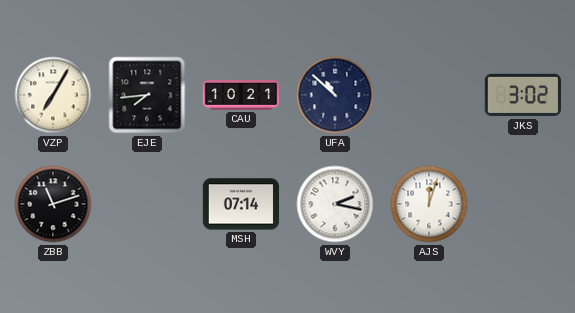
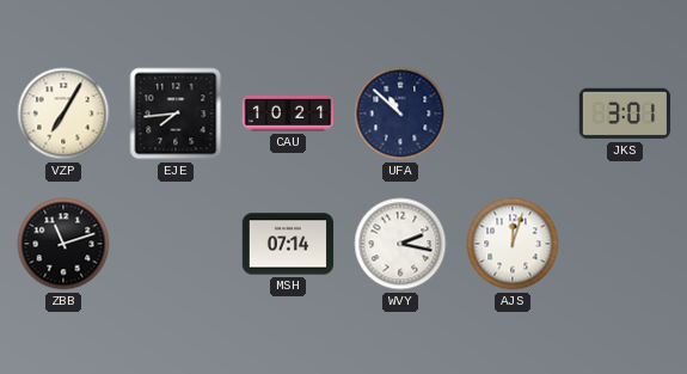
JKS: 3:02 -> 3:01
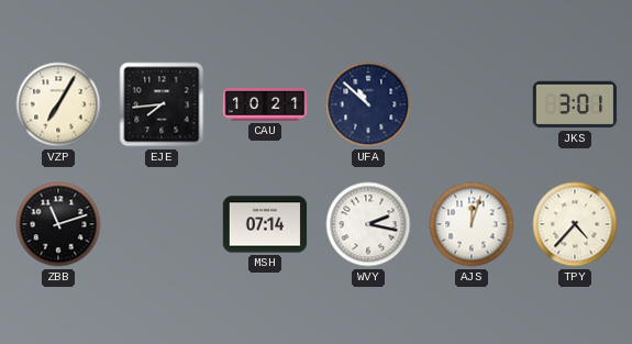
TPY: none -> 4:37
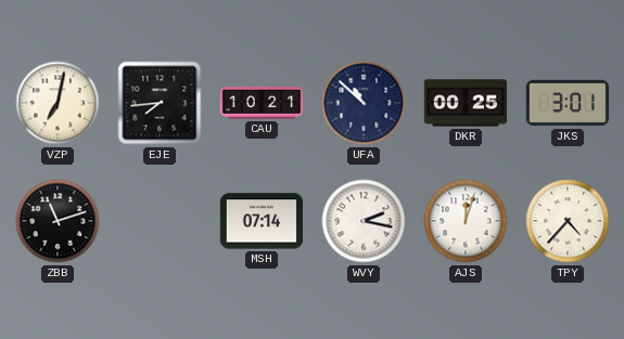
VZP: 7:05 -> 7:02
DKR: none -> 00:25
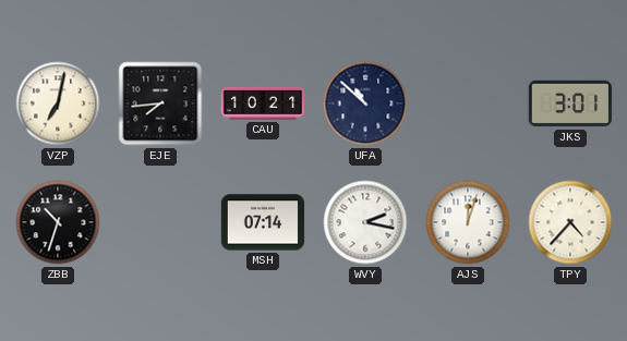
DKR: 00:25 -> none
ZBB: 11:12 -> 10:33
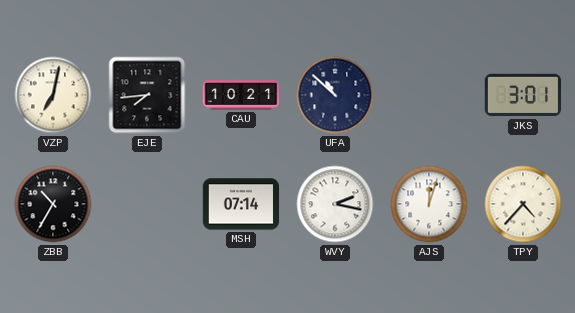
ZBB: 10:33 -> 10:35
